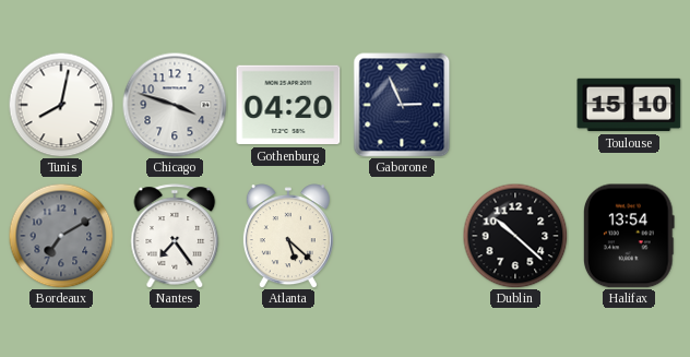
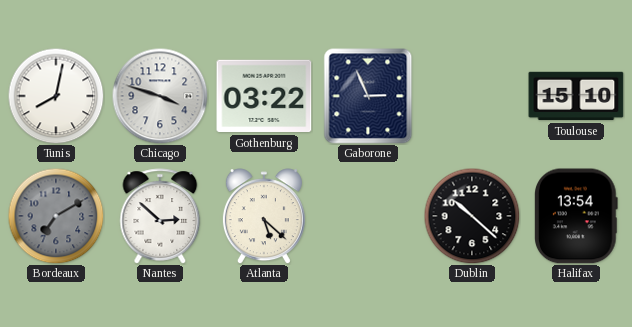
Gothenburg: 04:20 -> 03:22
Nantes: 7:24 -> 2:52
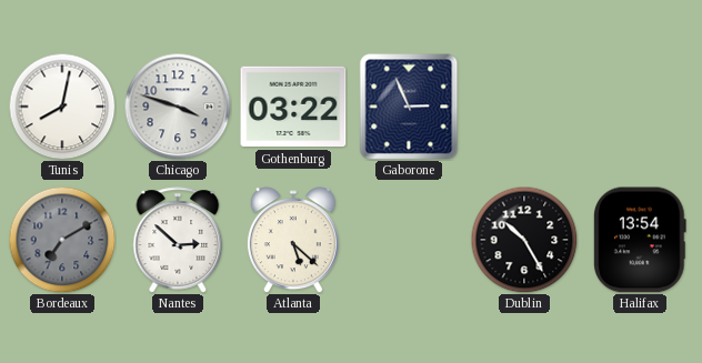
Toulouse: 15:10 -> none
Dublin: 10:22 -> 10:25
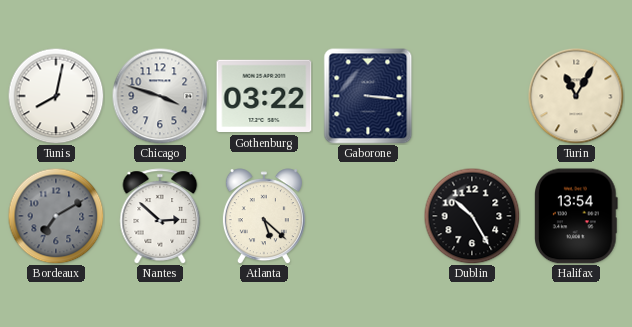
Gaborone: 2:56 -> 3:16
Turin: none -> 11:05
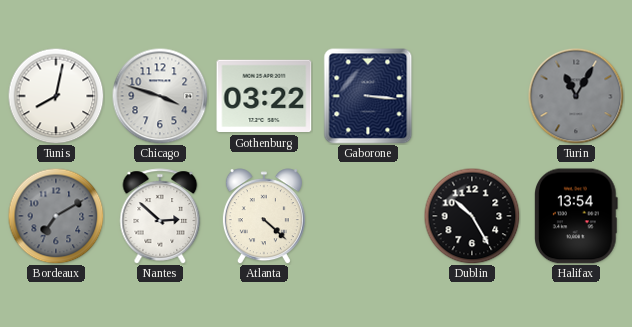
Turin dial: cream -> grey
Atlanta: 5:22 -> 4:22
